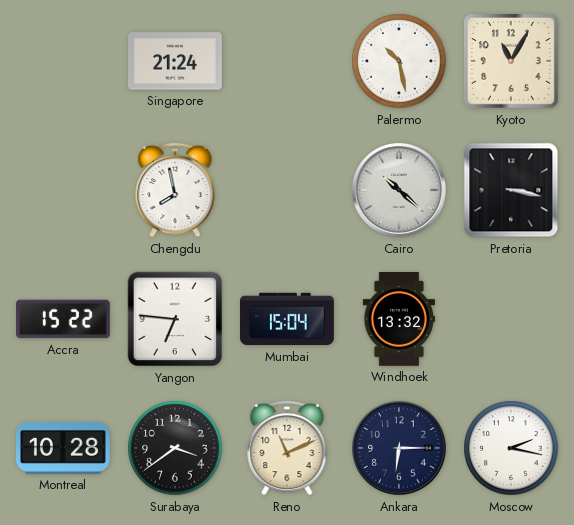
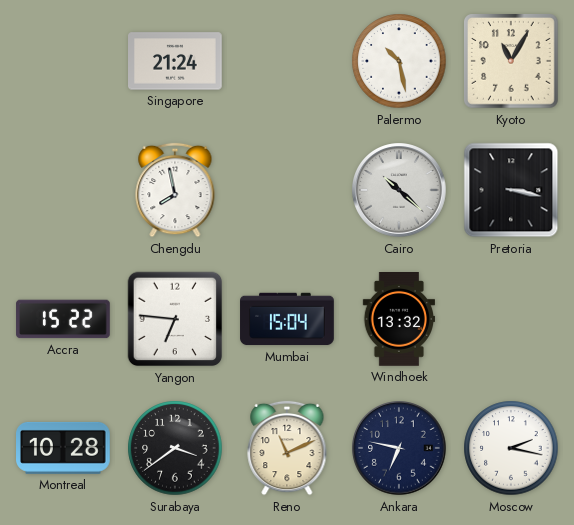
Ankara: 6:15 -> 6:47
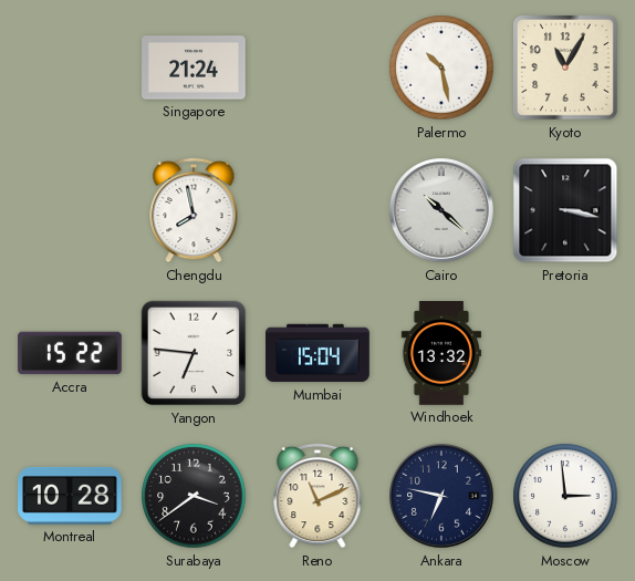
Moscow: 2:17 -> 2:59
